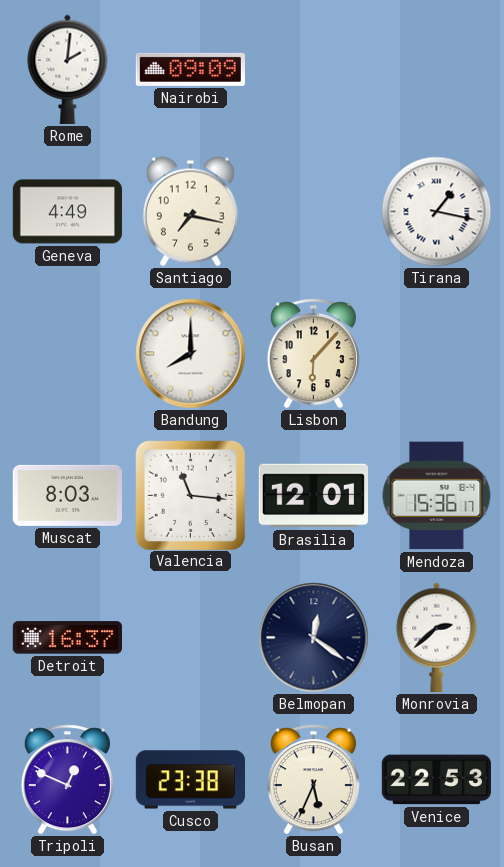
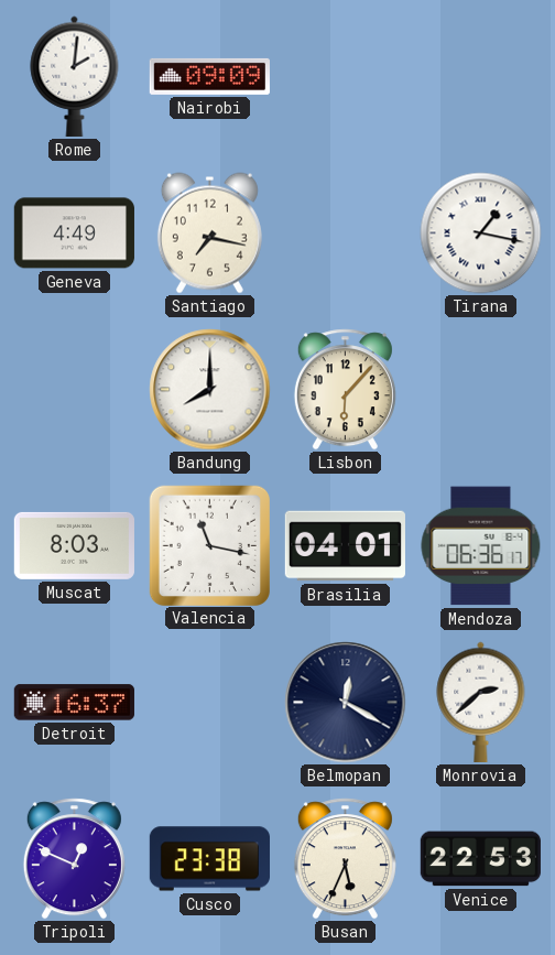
Valencia: 11:16 -> 11:17
Brasilia: 12:01 -> 04:01
Mendoza: 15:36 -> 06:36
Belmopan: 12:21 -> 12:20
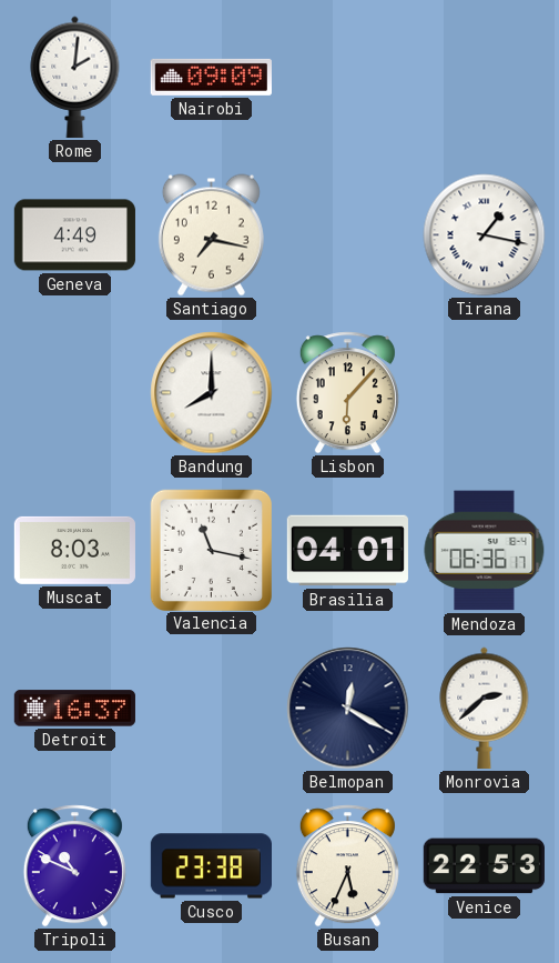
Tripoli: 12:49 -> 10:49
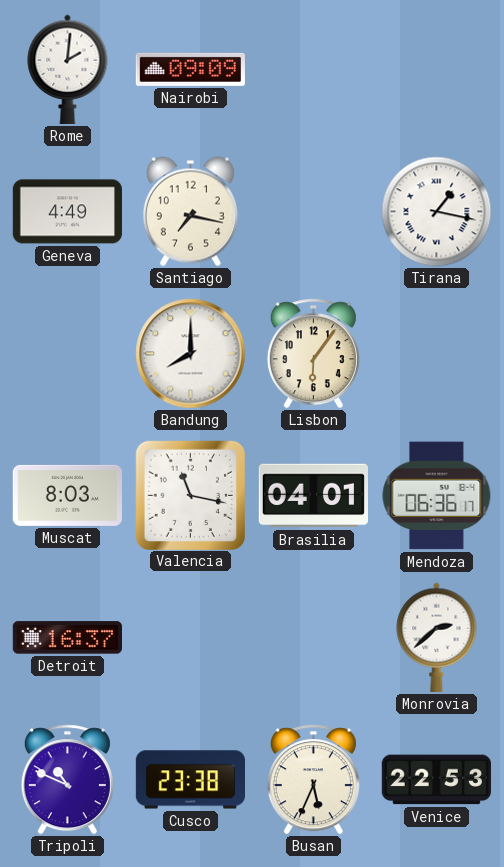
Lisbon: 6:07 -> 6:06
Belmopan: 12:20 -> none
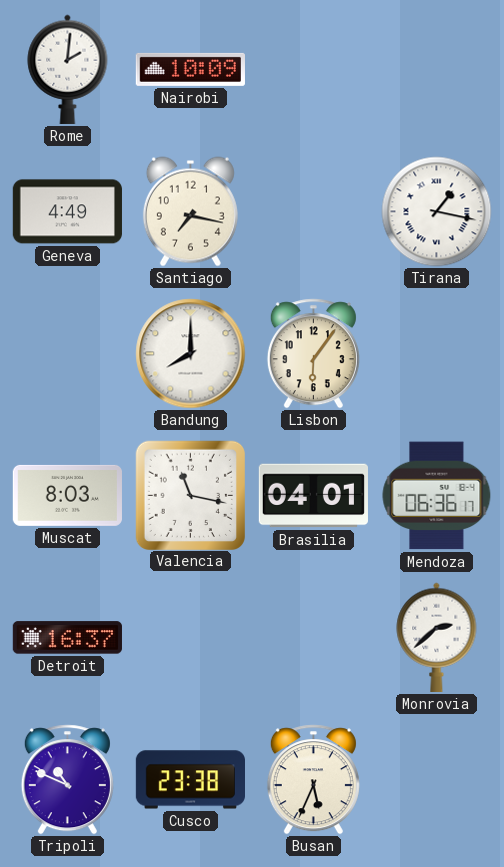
Nairobi: 09:09 -> 10:09
Venice: 22:53 -> none
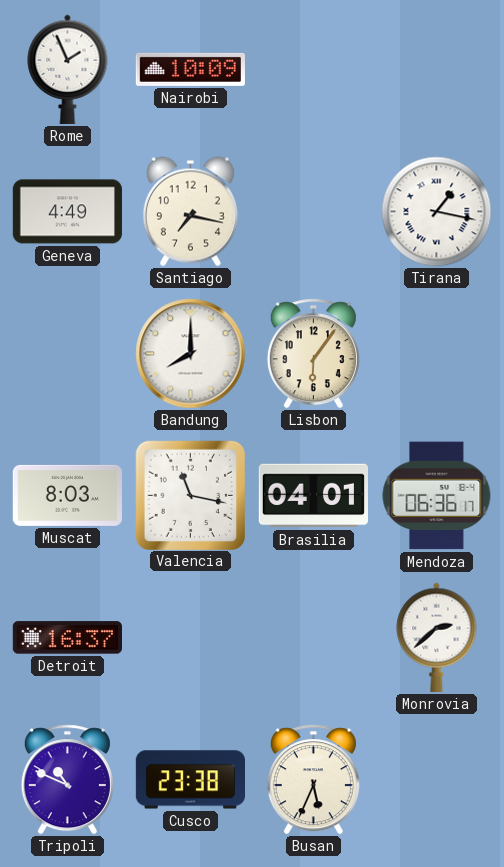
Rome: 2:01 -> 1:56
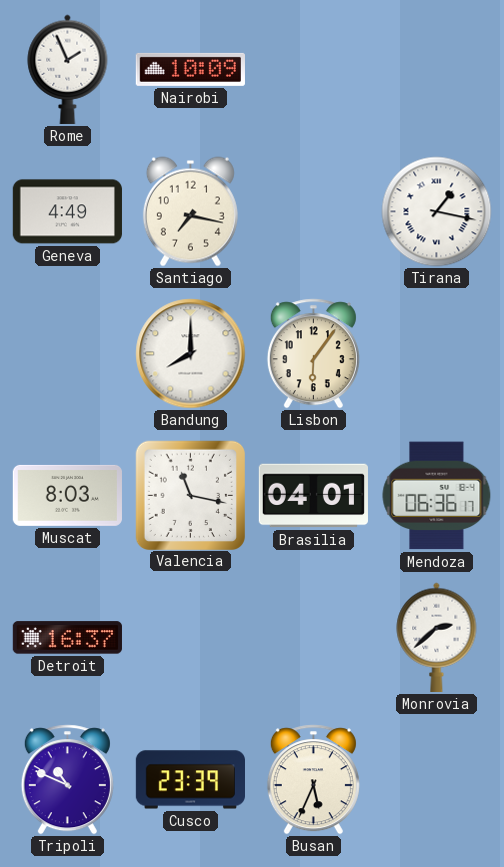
Cusco: 23:38 -> 23:39
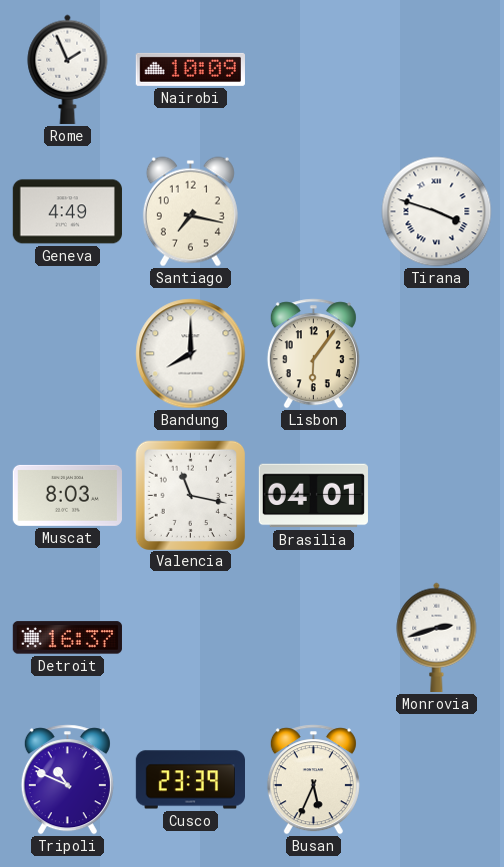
Tirana: 1:17 -> 3:48
Mendoza: 06:36 -> none
Monrovia: 2:38 -> 2:42
